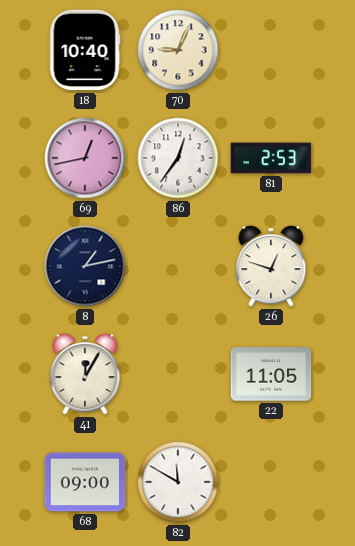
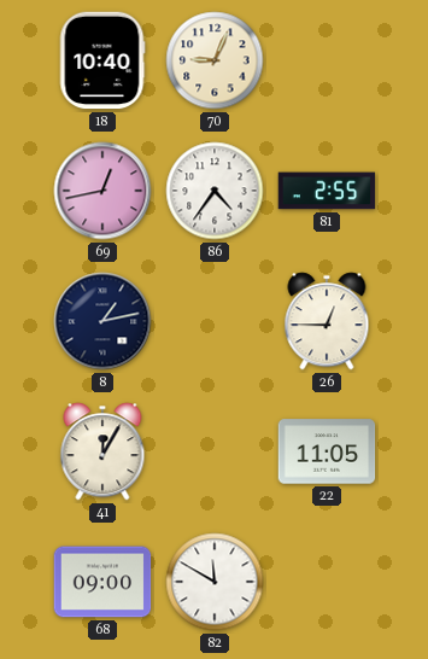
86: 12:36 -> 4:36
81: 2:53 -> 2:55
26: 12:48 -> 12:45
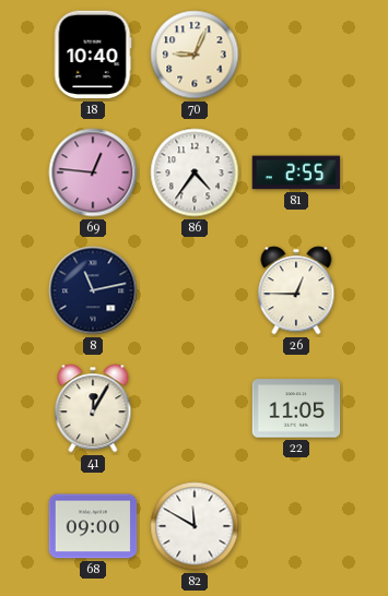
69: 12:43 -> 12:46
8: 1:13 -> 11:13
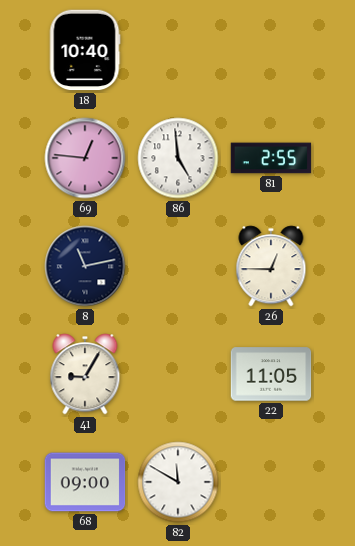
70: 9:04 -> none
86: 4:36 -> 4:59
41: 12:05 -> 9:05
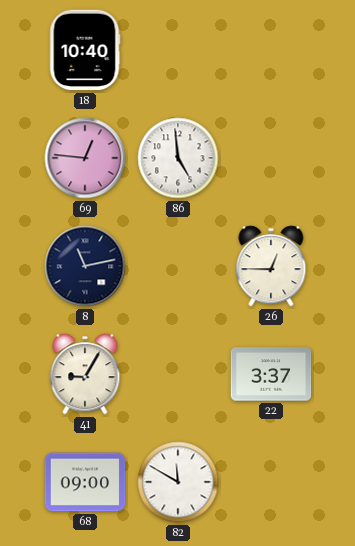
81: 2:55 -> none
22: 11:05 -> 3:37
